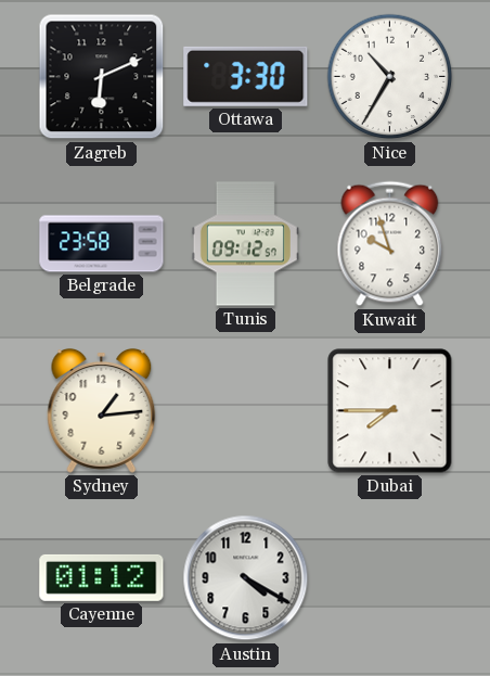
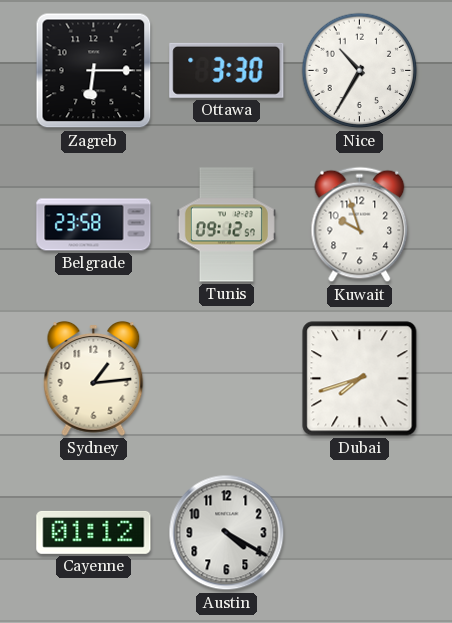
Zagreb: 6:11 -> 6:15
Dubai: 7:45 -> 7:42
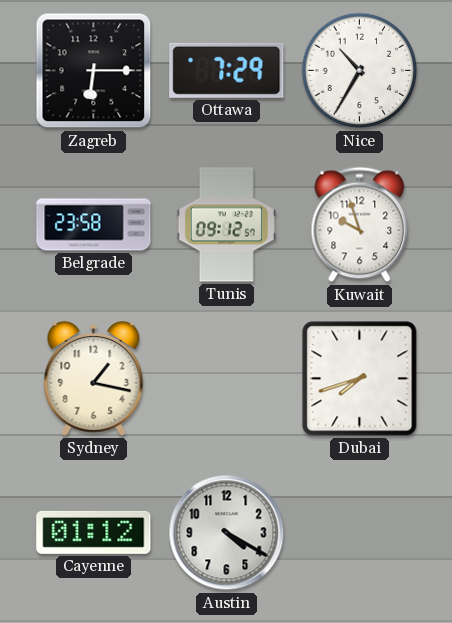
Ottawa: 3:30 -> 7:29
Sydney: 1:14 -> 1:17
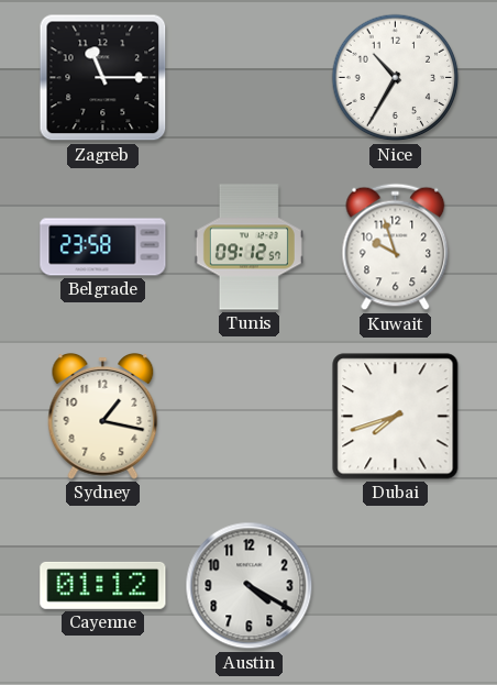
Zagreb: 6:15 -> 11:15
Ottawa: 7:29 -> none
